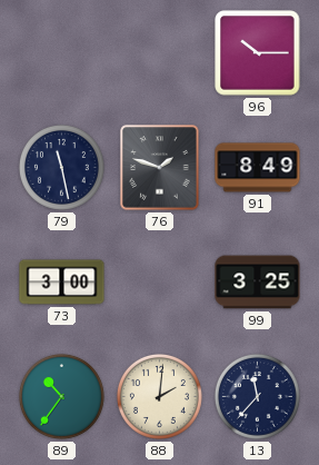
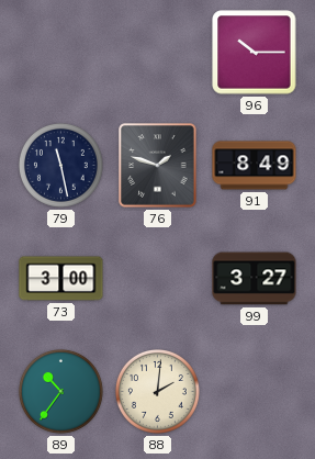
99: 3:25 -> 3:27
13: 11:37 -> none
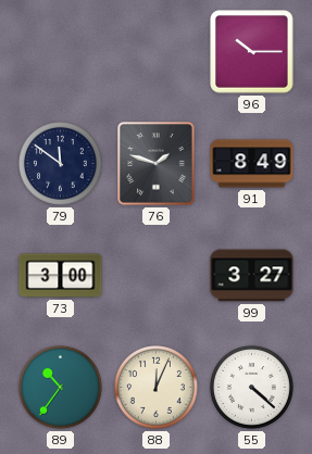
79: 11:28 -> 11:51
88: 2:01 -> 12:04
55: none -> 4:22
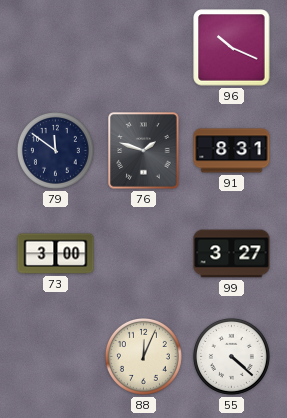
96: 10:15 -> 10:19
91: 8:49 -> 8:31
89: 10:36 -> none
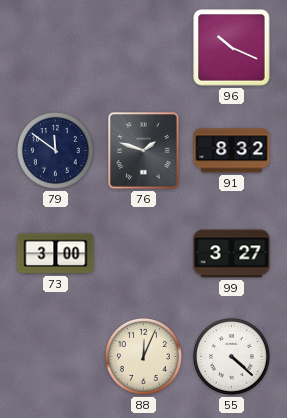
91: 8:31 -> 8:32
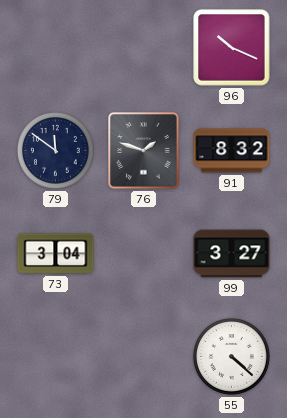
73: 3:00 -> 3:04
88: 12:04 -> none
